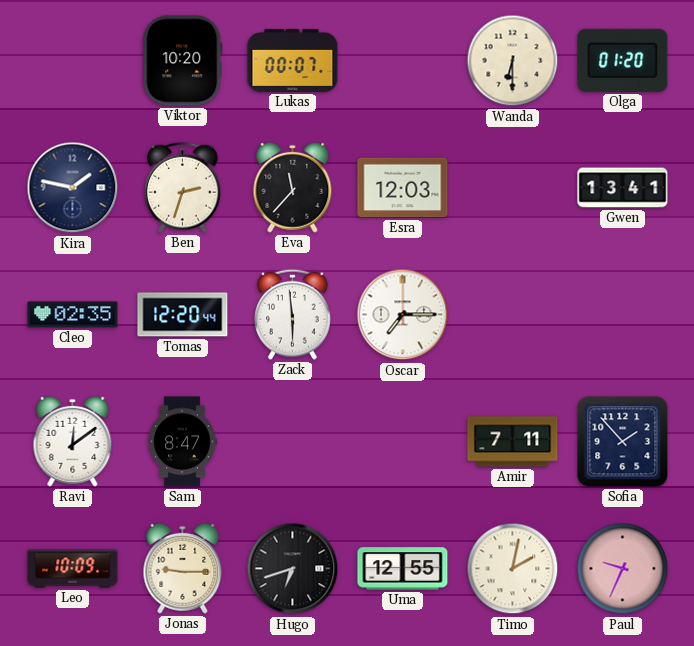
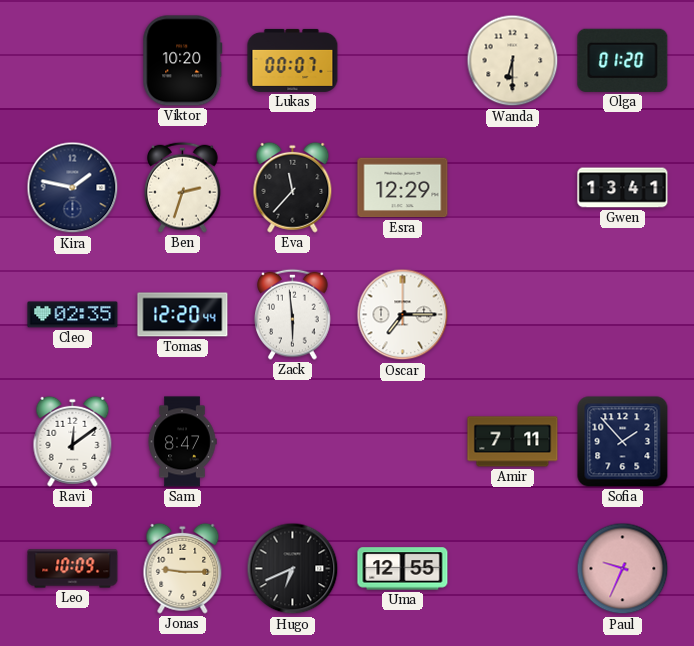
Esra: 12:03 -> 12:29
Hugo: 6:42 -> 6:41
Timo: 2:02 -> none
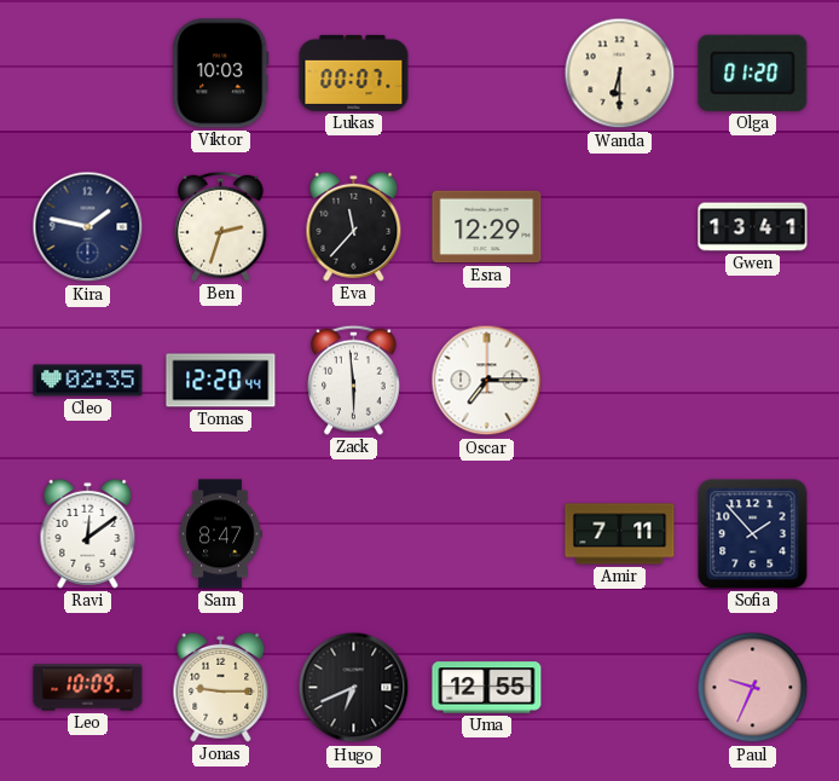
Viktor: 10:20 -> 10:03
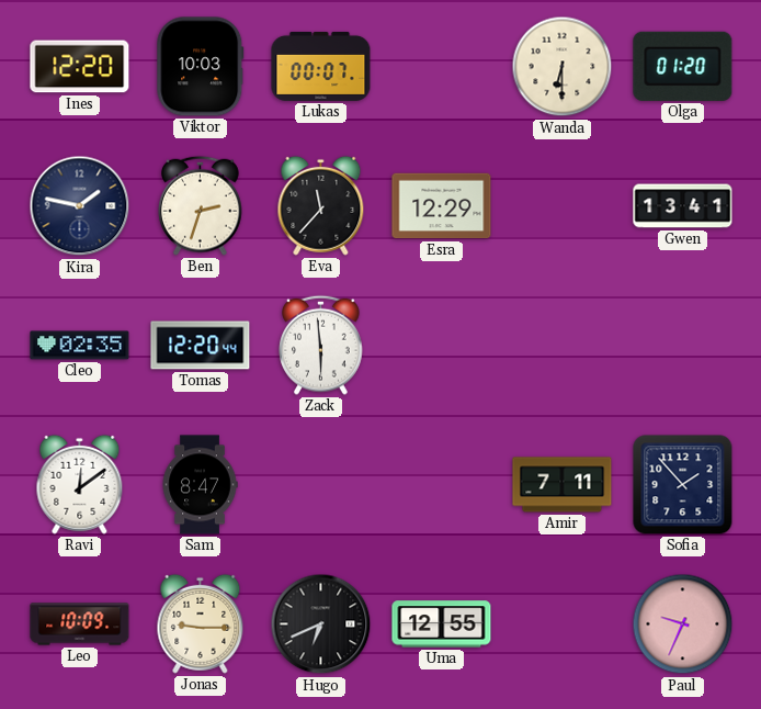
Ines: none -> 12:20
Oscar: 7:15 -> none
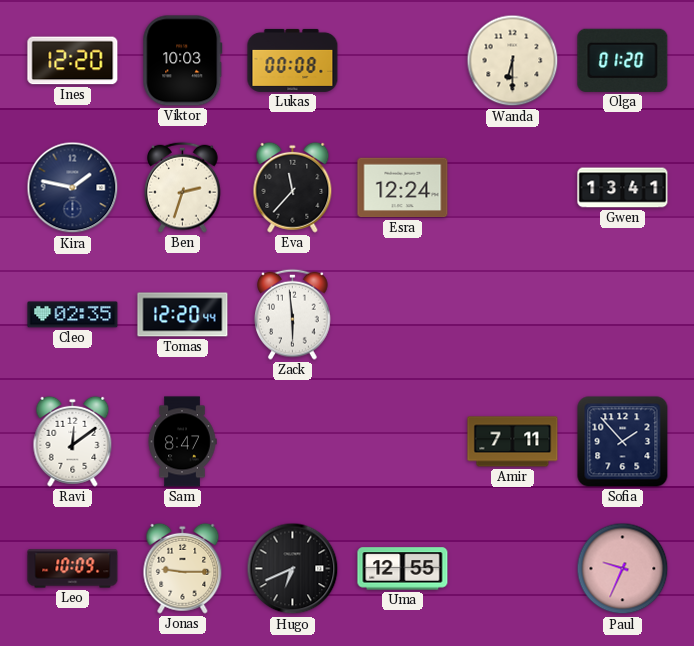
Lukas: 00:07 -> 00:08
Esra: 12:29 -> 12:24
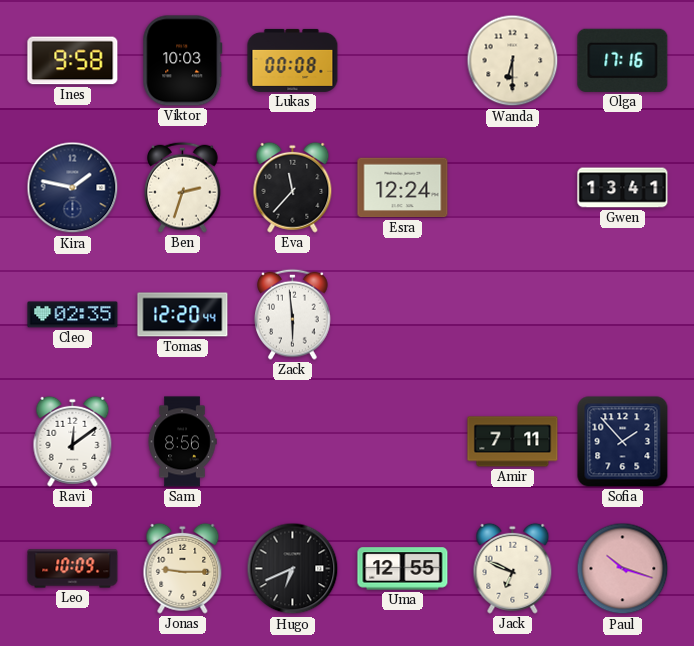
Ines: 12:20 -> 9:58
Olga: 01:20 -> 17:16
Sam: 8:47 -> 8:56
Jack: none -> 6:49
Paul: 9:34 -> 10:18
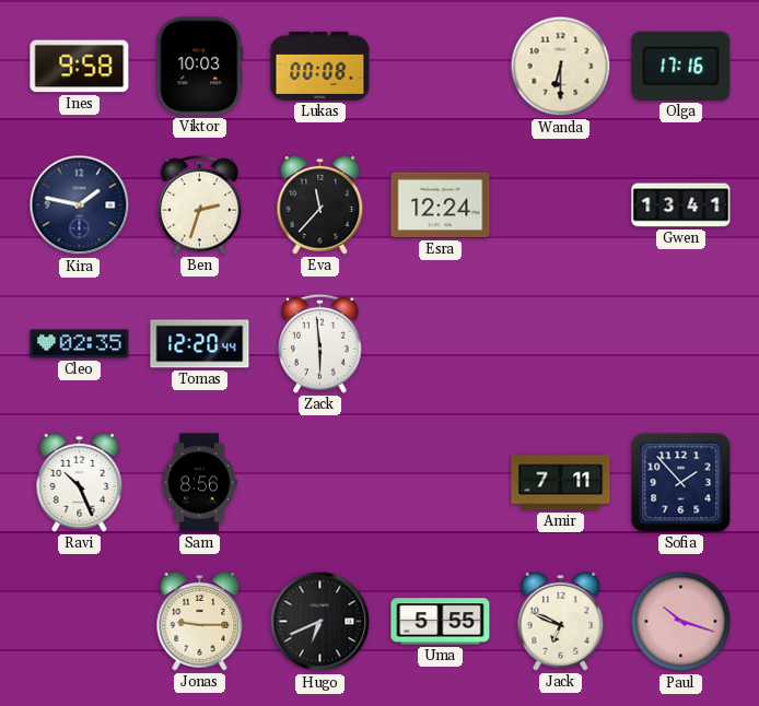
Ravi: 12:09 -> 10:26
Leo: 10:09 -> none
Uma: 12:55 -> 5:55
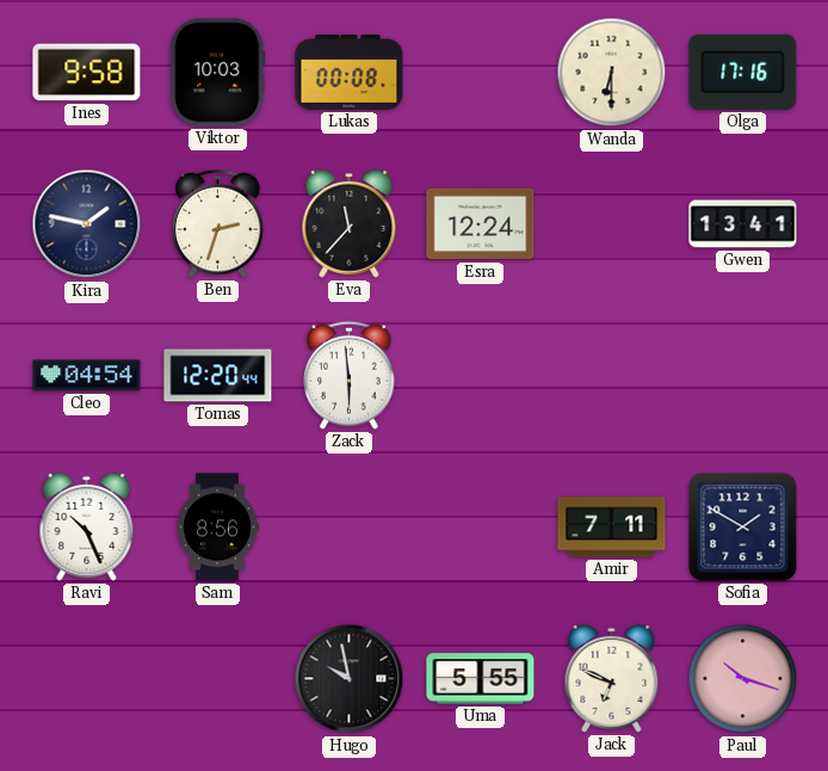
Cleo: 02:35 -> 04:54
Sofia: 1:53 -> 1:50
Jonas: 9:15 -> none
Hugo: 6:41 -> 9:58
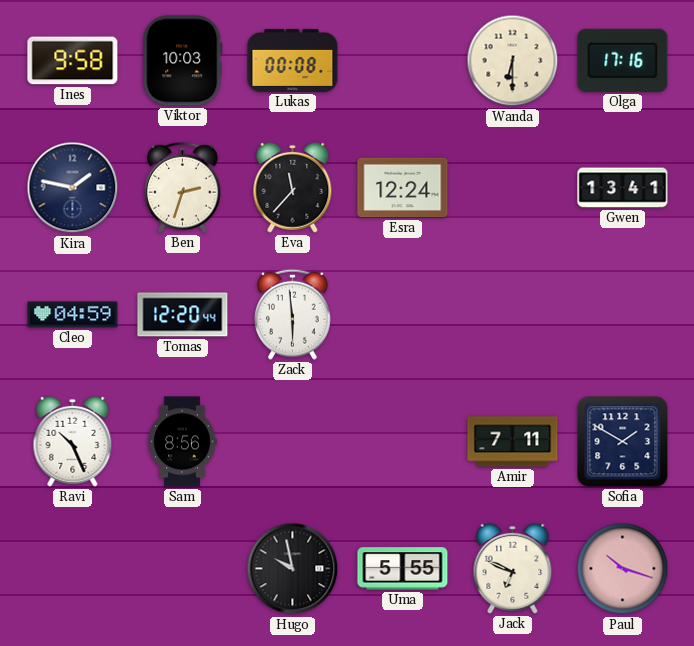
Cleo: 04:54 -> 04:59
